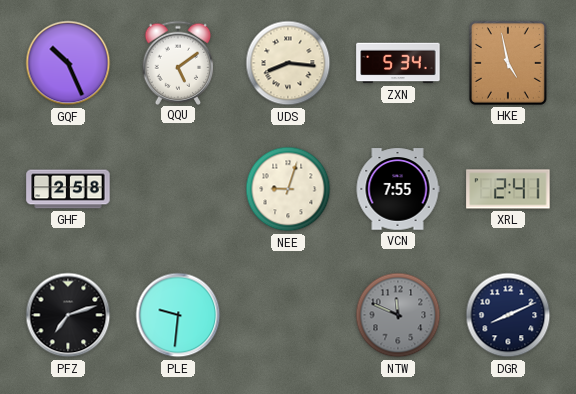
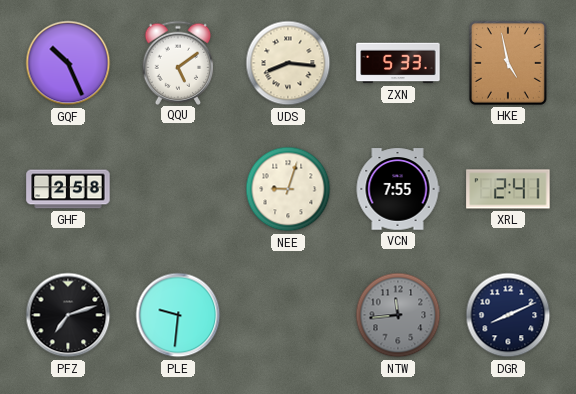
ZXN: 5:34 -> 5:33
NTW: 11:49 -> 11:44
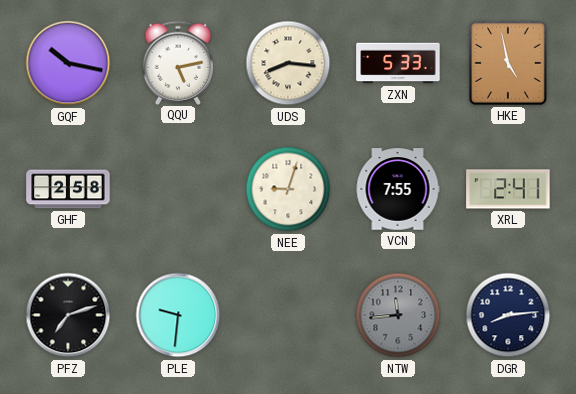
GQF: 10:26 -> 10:17
QQU: 5:09 -> 5:13
DGR: 8:11 -> 8:14
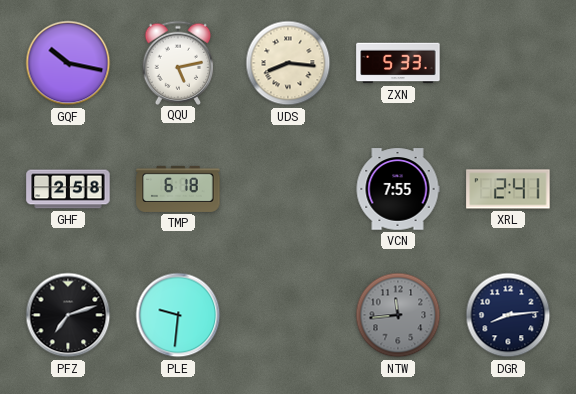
HKE: 4:58 -> none
TMP: none -> 6:18
NEE: 9:03 -> none
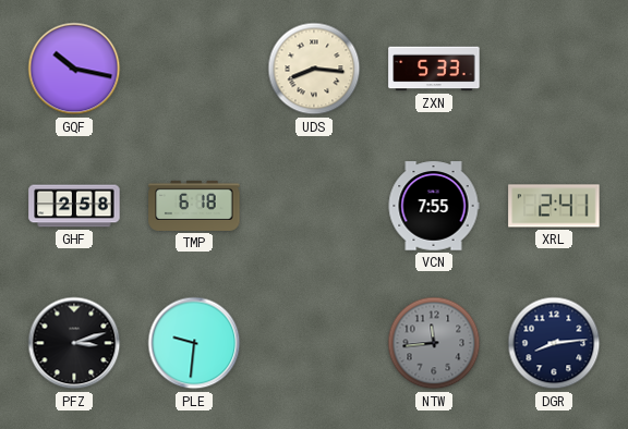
QQU: 5:13 -> none
PFZ: 7:12 -> 3:12
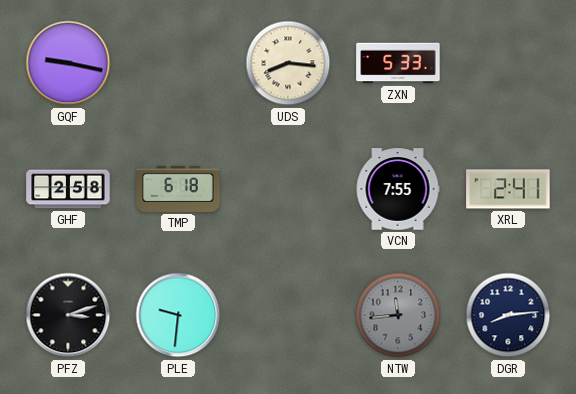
GQF: 10:17 -> 9:17
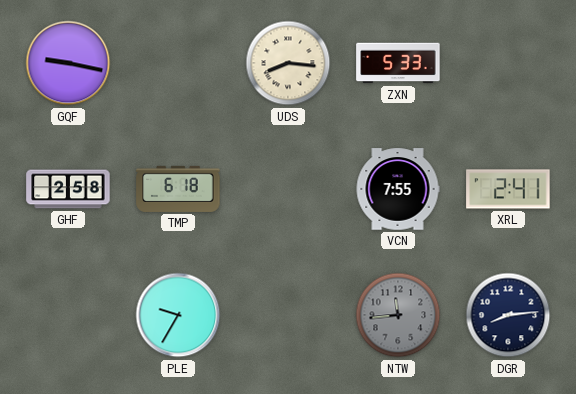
PFZ: 3:12 -> none
PLE: 9:31 -> 9:35
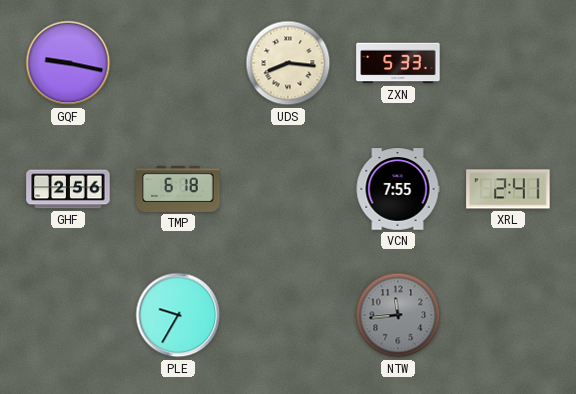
GHF: 2:58 -> 2:56
DGR: 8:14 -> none
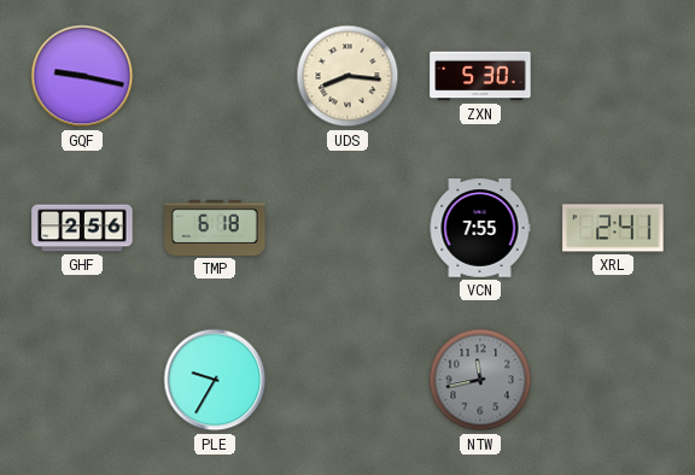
ZXN: 5:33 -> 5:30
NTW: 11:44 -> 11:43
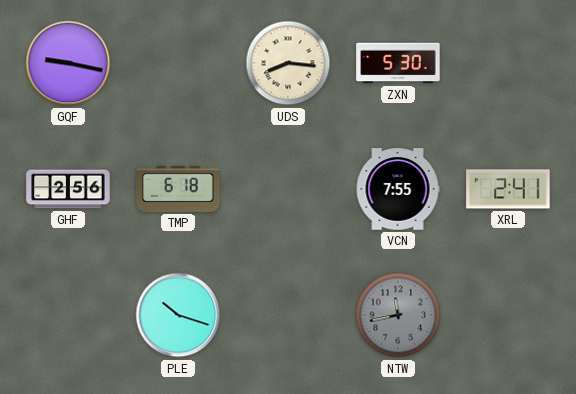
PLE: 9:35 -> 10:18
